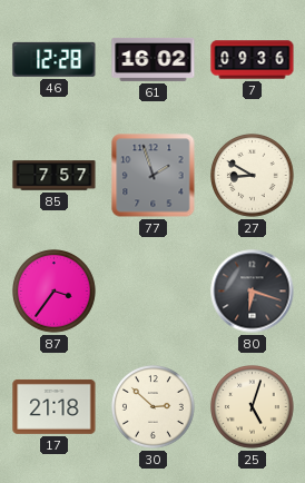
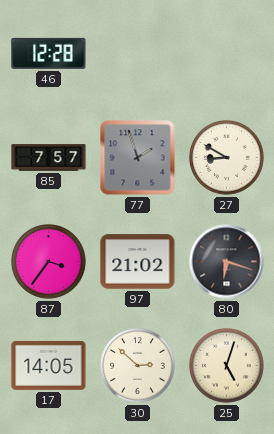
61: 16:02 -> none
7: 09:36 -> none
97: none -> 21:02
17: 21:18 -> 14:05
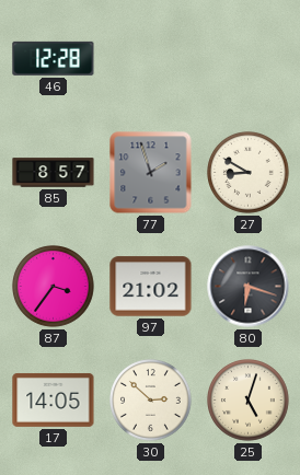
85: 7:57 -> 8:57
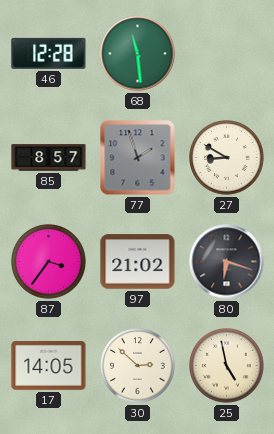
68: none -> 11:29
25: 5:03 -> 4:58
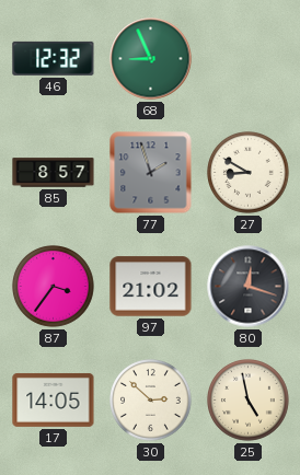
46: 12:28 -> 12:32
68: 11:29 -> 8:56
80: 6:18 -> 12:18
